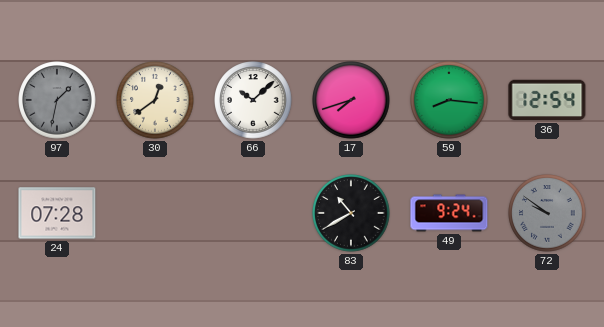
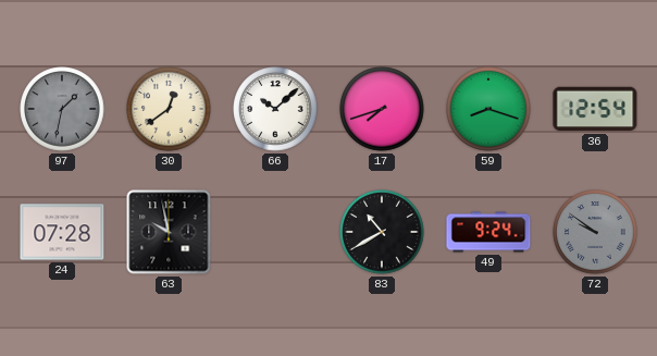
59: 8:16 -> 8:18
63: none -> 9:58
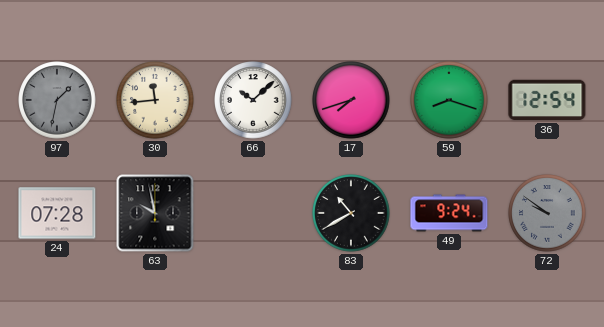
30: 12:39 -> 11:44
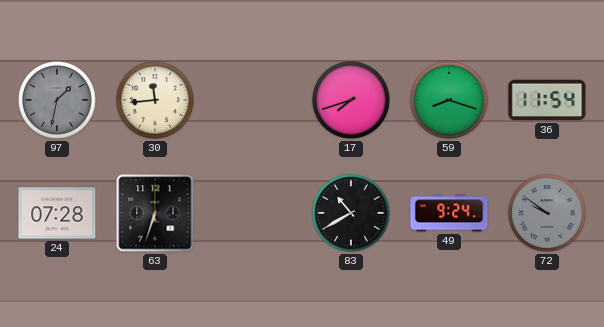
66: 10:08 -> none
36: 12:54 -> 11:54
63: 9:58 -> 6:33
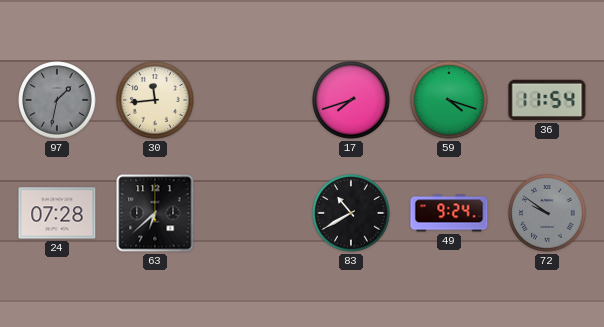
59: 8:18 -> 4:18
63: 6:33 -> 6:38
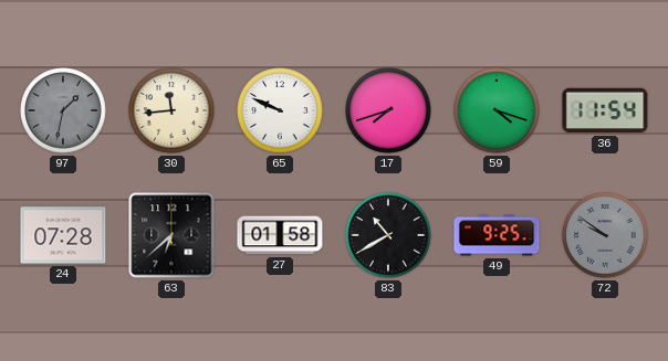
65: none -> 9:49
27: none -> 01:58
49: 9:24 -> 9:25
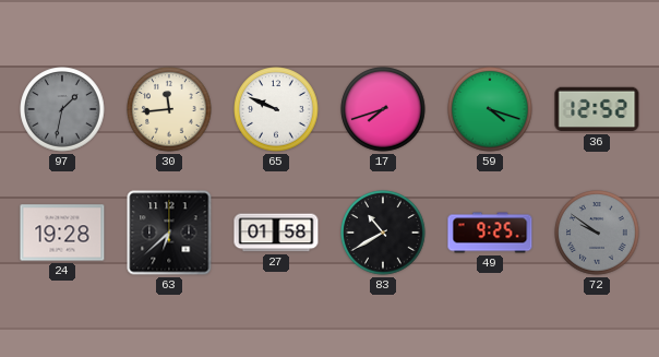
36: 11:54 -> 12:52
24: 07:28 -> 19:28
